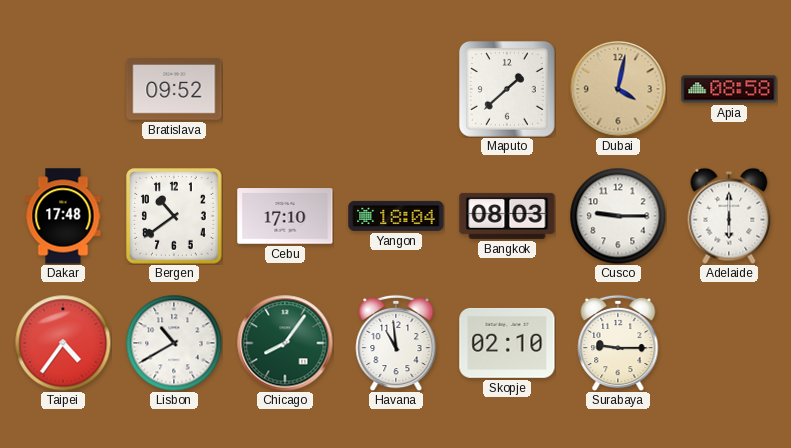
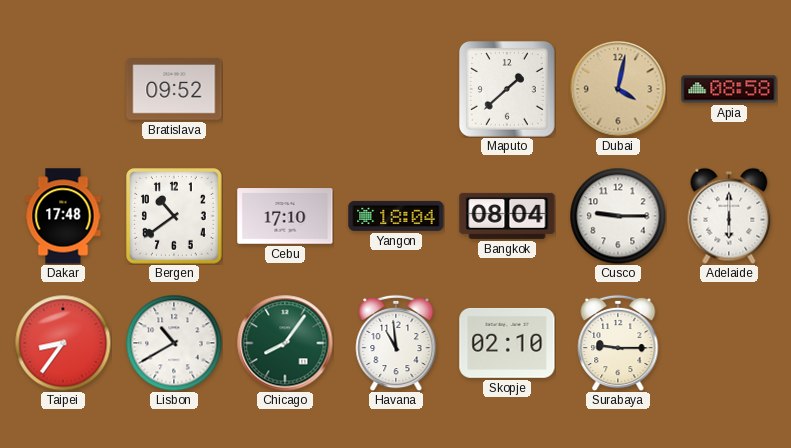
Bangkok: 08:03 -> 08:04
Taipei: 4:36 -> 8:36
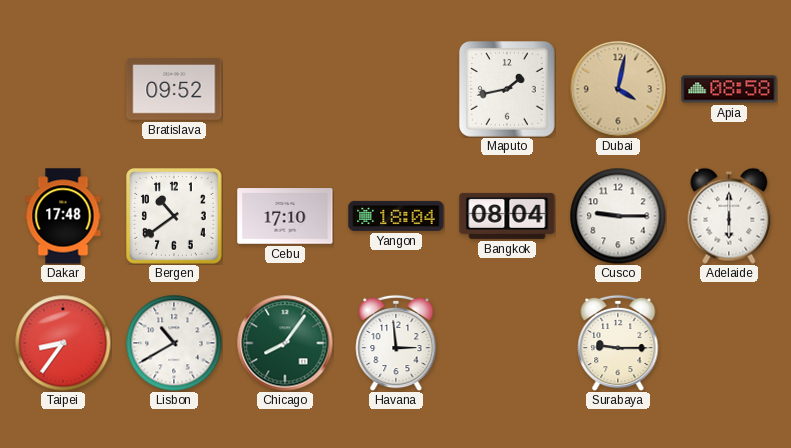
Maputo: 1:38 -> 1:43
Havana: 10:59 -> 2:59
Skopje: 02:10 -> none
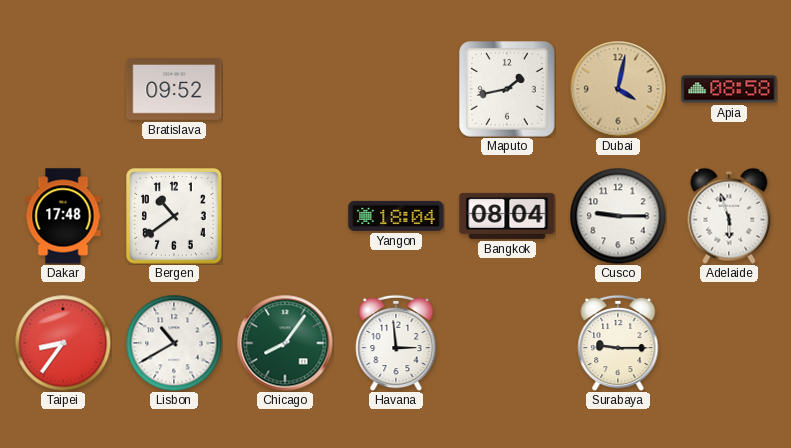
Cebu: 17:10 -> none
Adelaide: 6:00 -> 5:57
